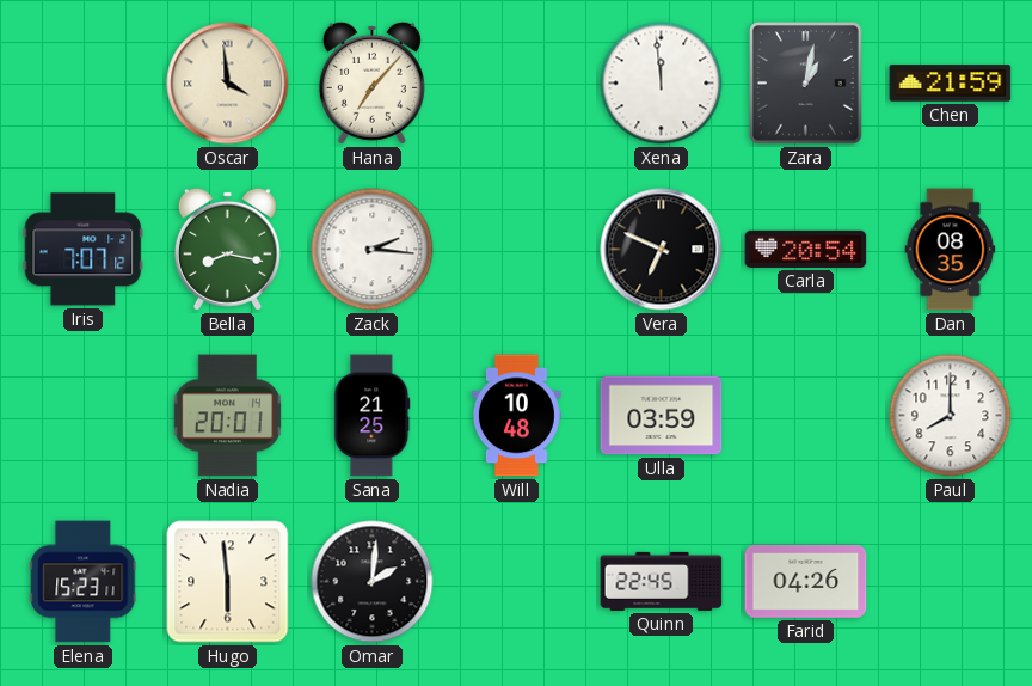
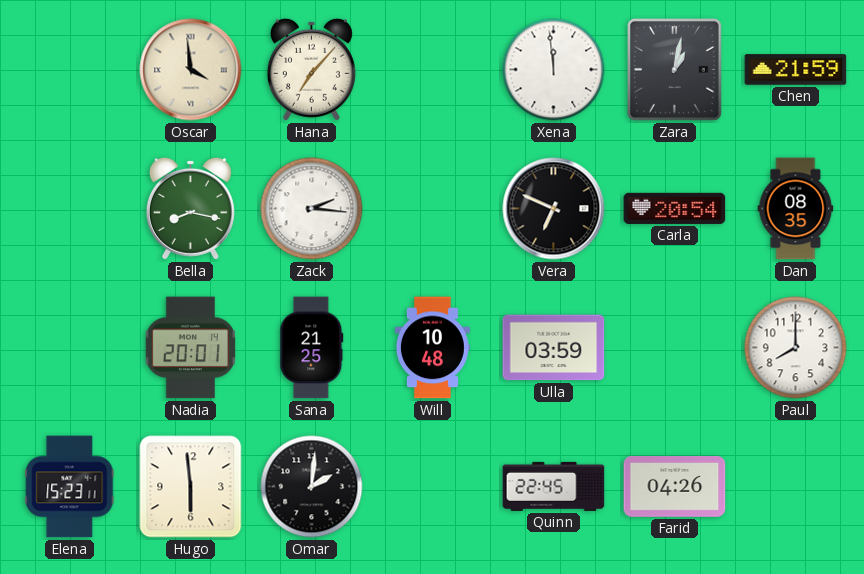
Iris: 7:07 -> none
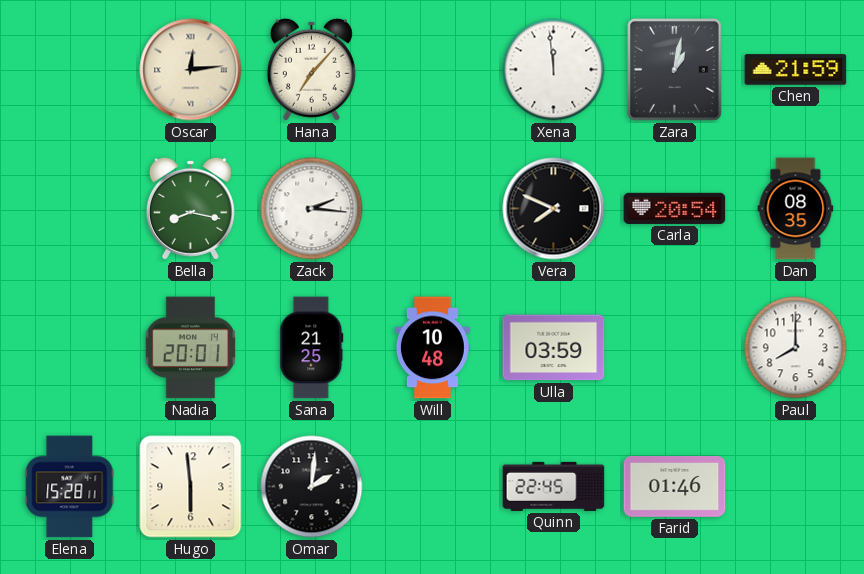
Oscar: 3:59 -> 12:14
Vera: 6:49 -> 7:49
Elena: 15:23 -> 15:28
Farid: 04:26 -> 01:46
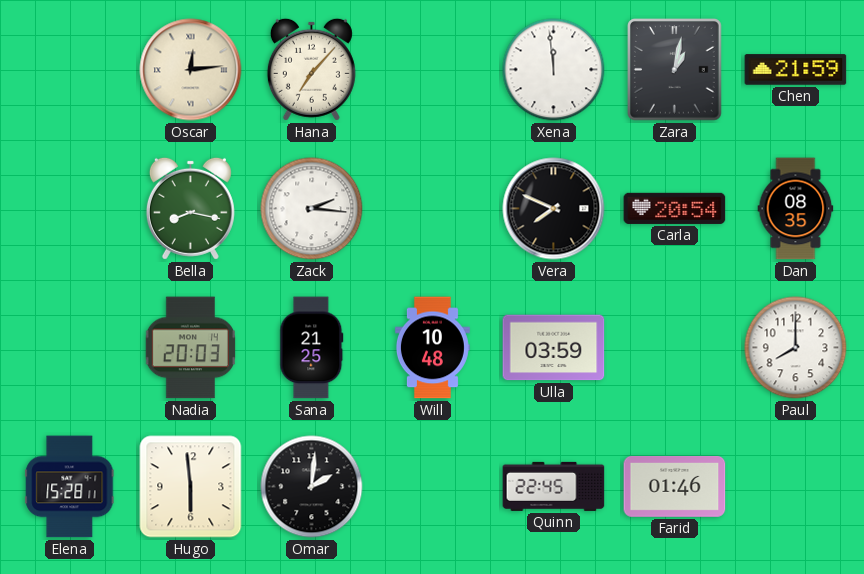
Nadia: 20:01 -> 20:03
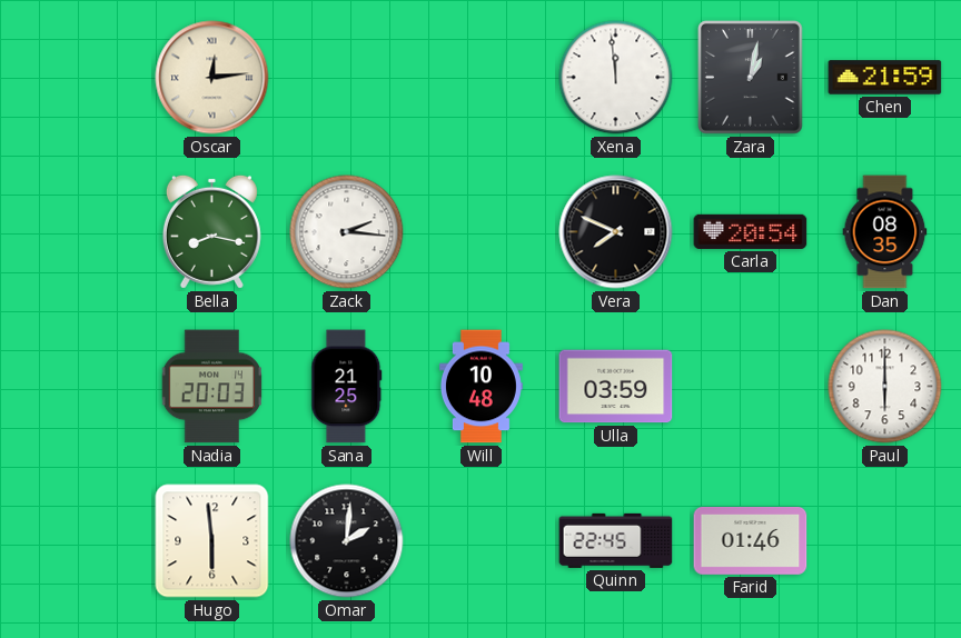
Hana: 7:07 -> none
Paul: 8:00 -> 6:00
Elena: 15:28 -> none
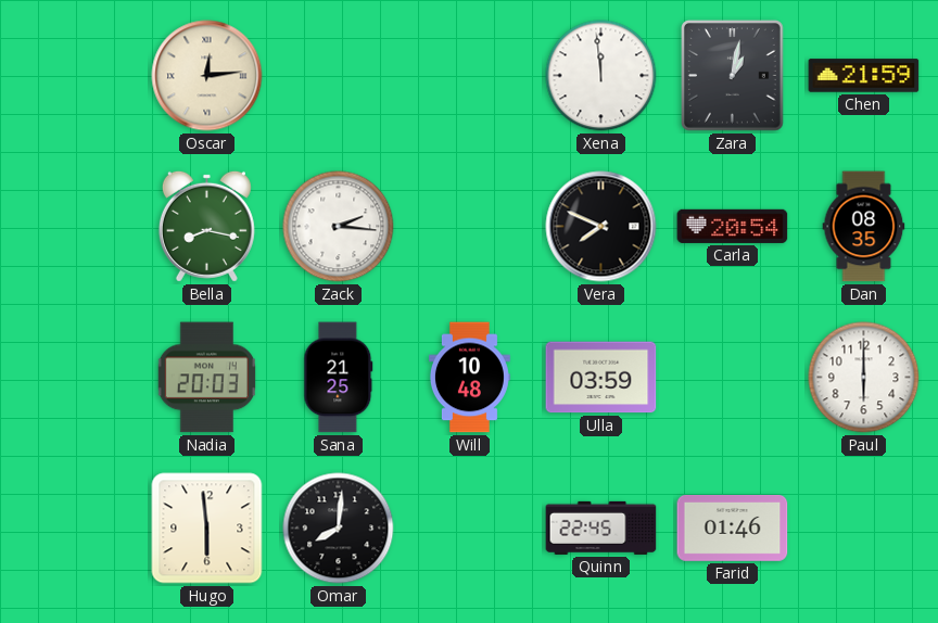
Omar: 2:01 -> 8:01
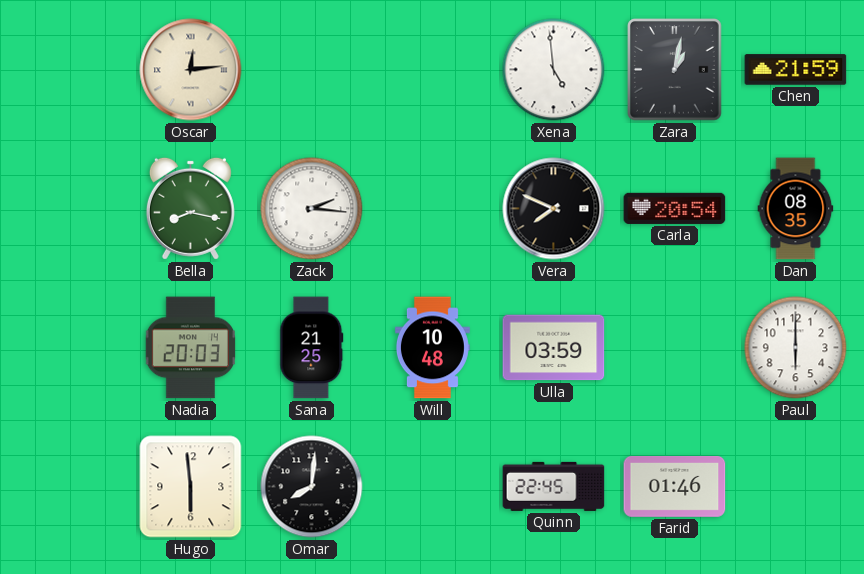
Xena: 11:59 -> 4:59
